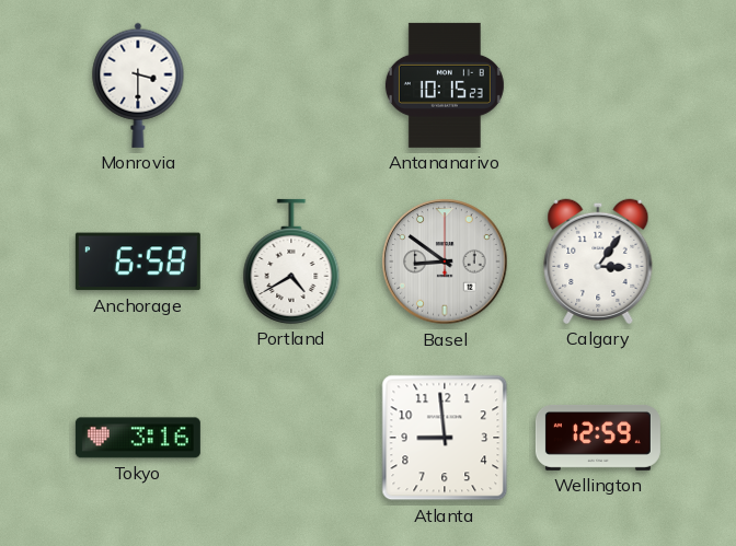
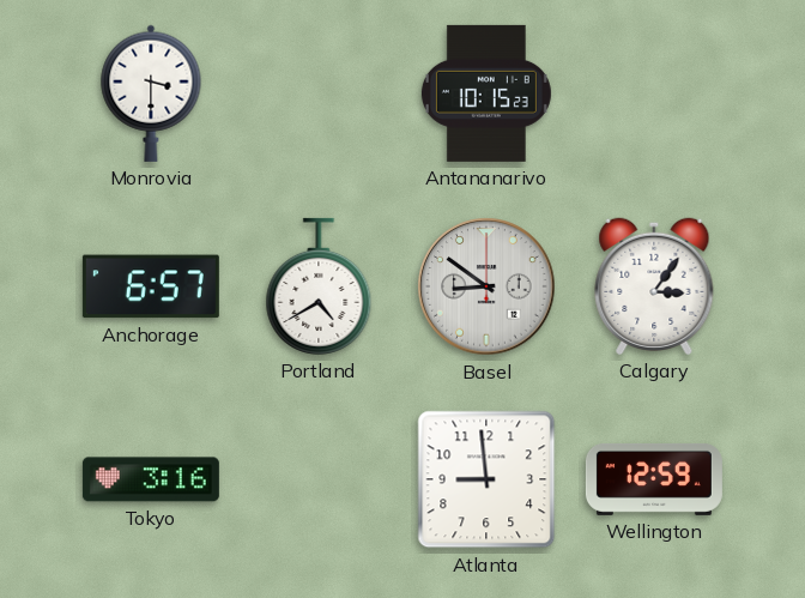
Anchorage: 6:58 -> 6:57
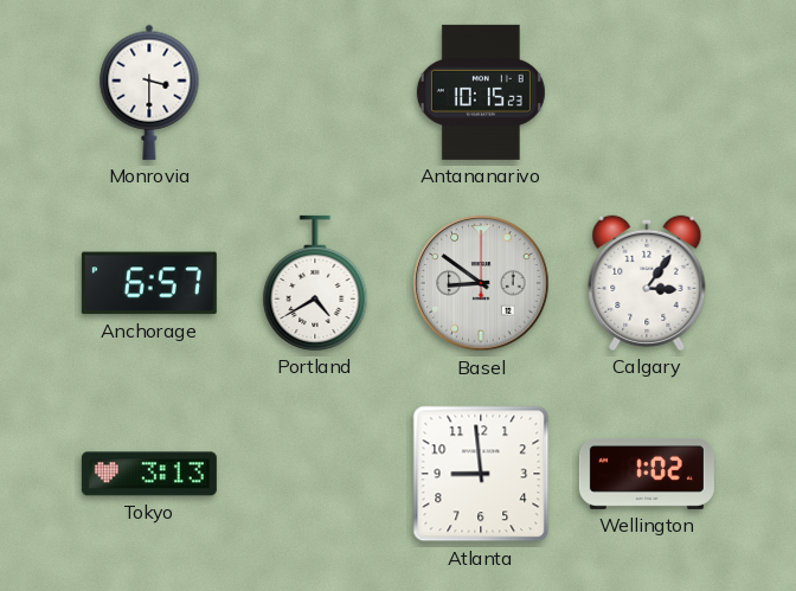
Tokyo: 3:16 -> 3:13
Wellington: 12:59 -> 1:02
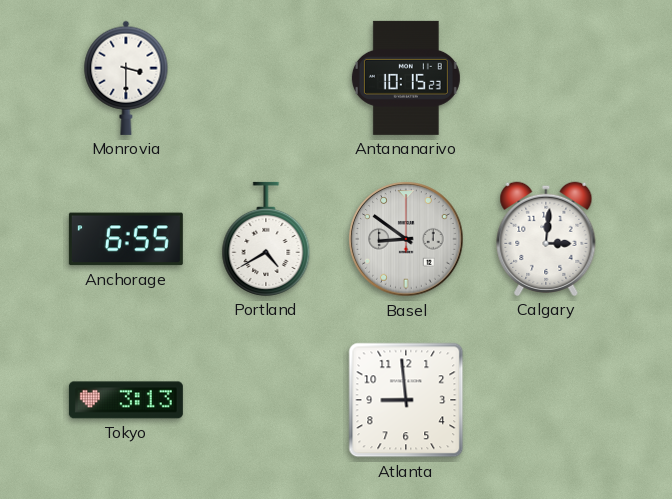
Anchorage: 6:57 -> 6:55
Calgary: 3:06 -> 3:01
Wellington: 1:02 -> none
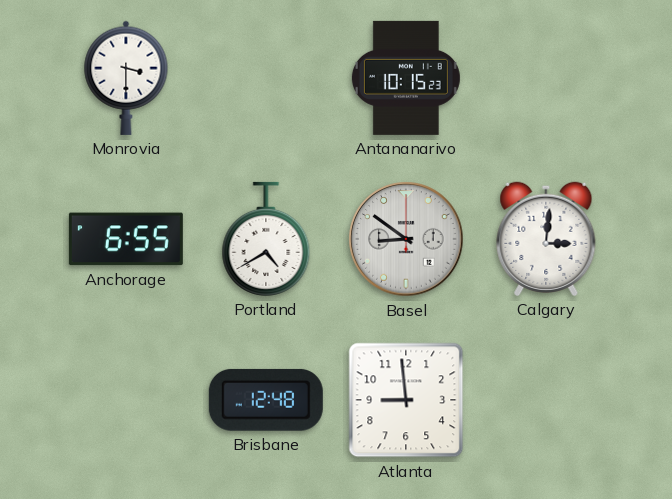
Tokyo: 3:13 -> none
Brisbane: none -> 12:48
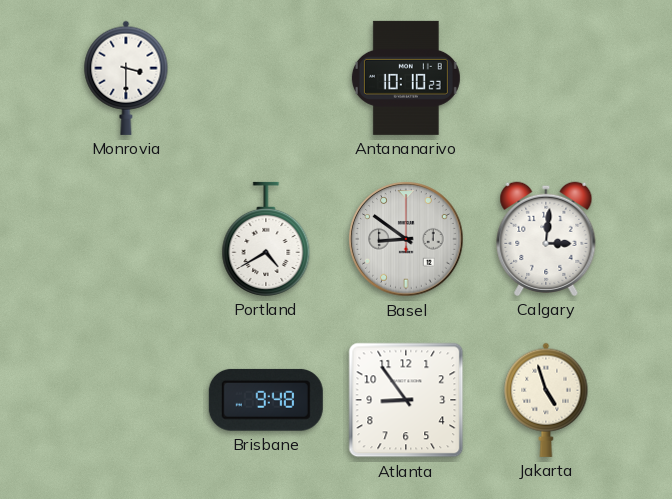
Antananarivo: 10:15 -> 10:10
Anchorage: 6:55 -> none
Brisbane: 12:48 -> 9:48
Atlanta: 8:59 -> 8:54
Jakarta: none -> 4:57
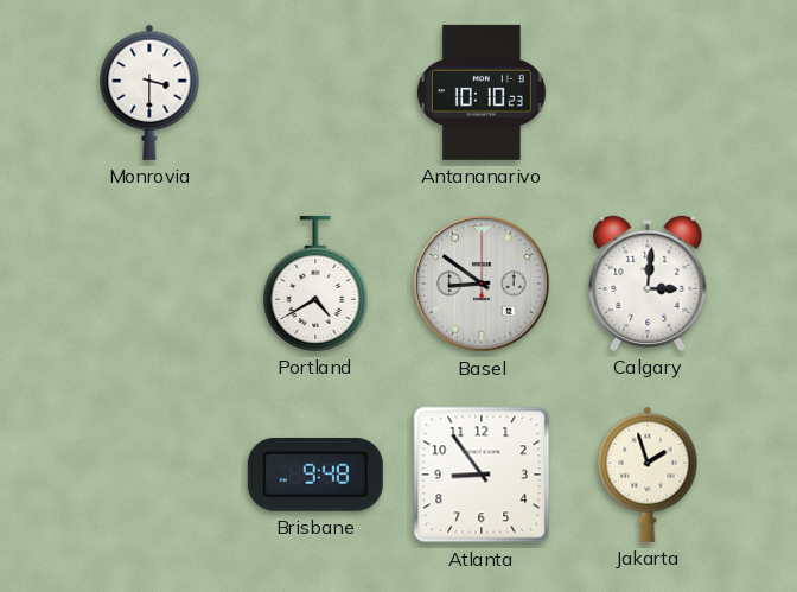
Jakarta: 4:57 -> 1:57
